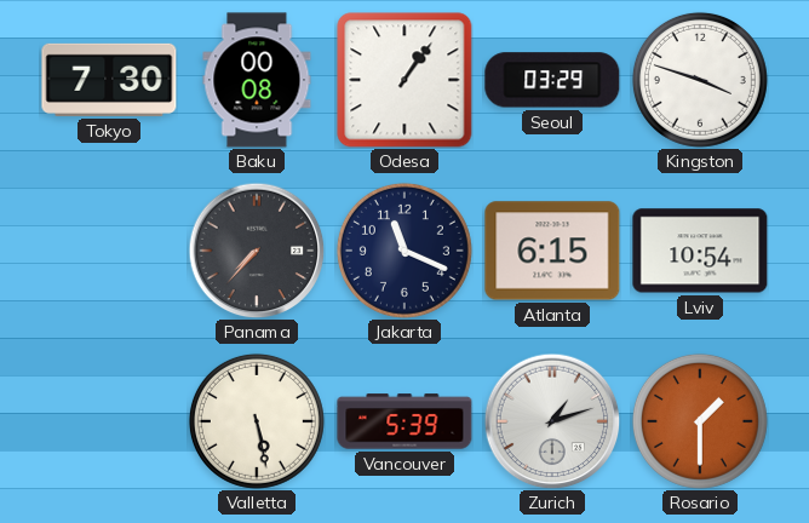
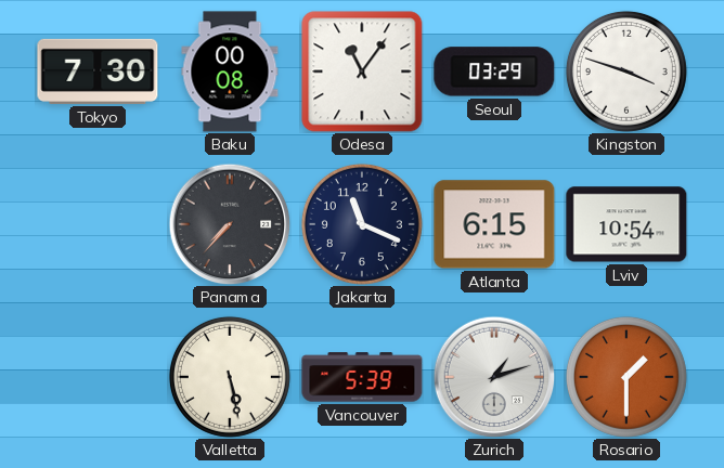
Odesa: 1:06 -> 11:06
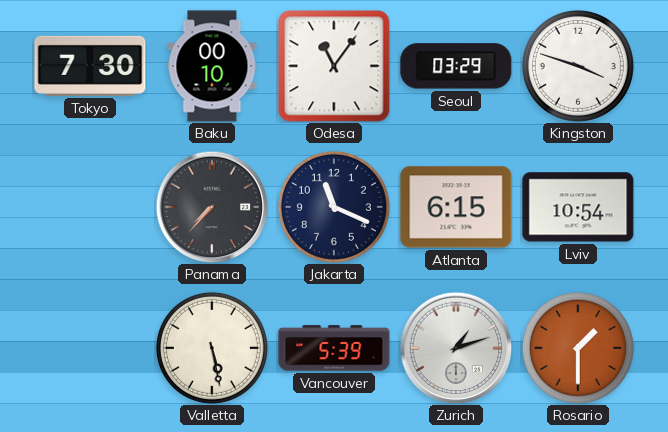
Baku: 00:08 -> 00:10
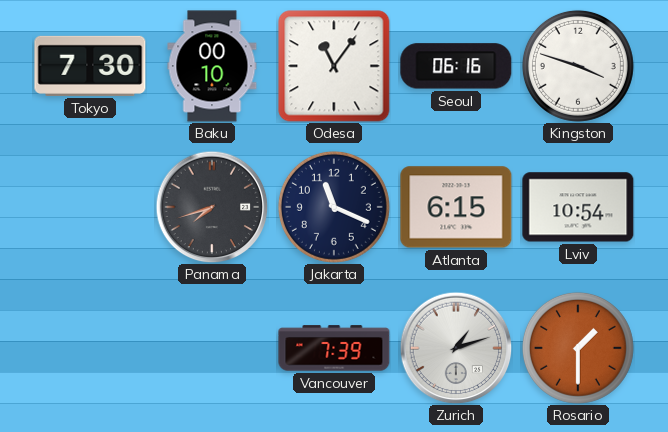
Seoul: 03:29 -> 06:16
Panama: 7:37 -> 7:42
Valletta: 5:28 -> none
Vancouver: 5:39 -> 7:39
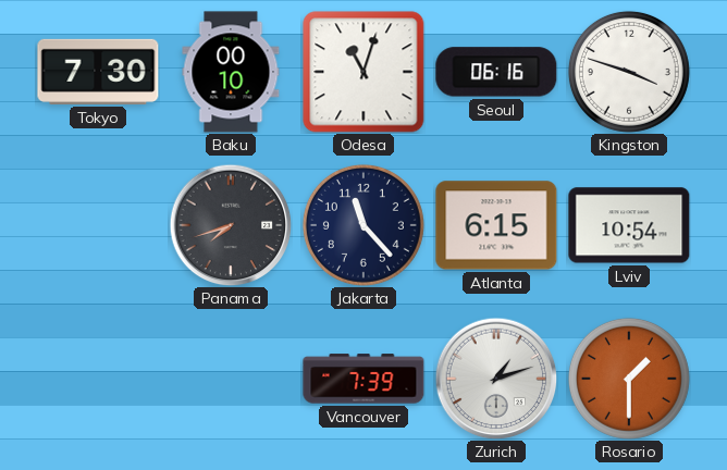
Odesa: 11:06 -> 11:03
Jakarta: 11:19 -> 11:23
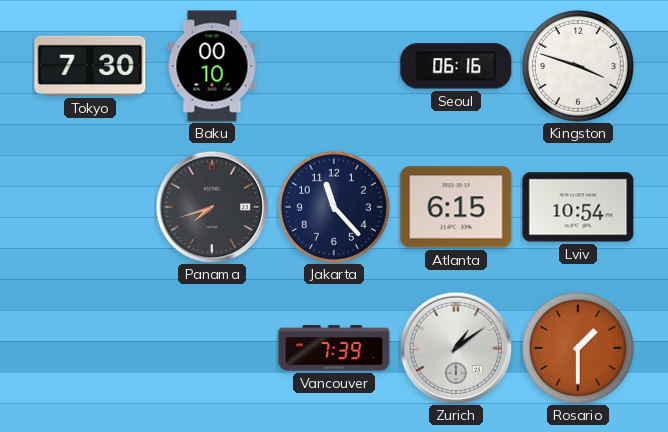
Odesa: 11:03 -> none
Zurich: 1:12 -> 1:09
